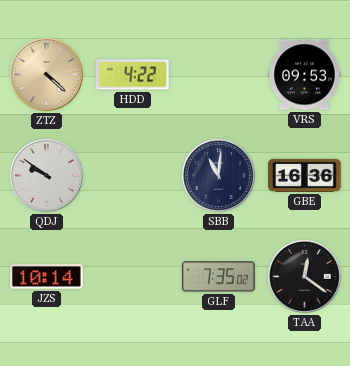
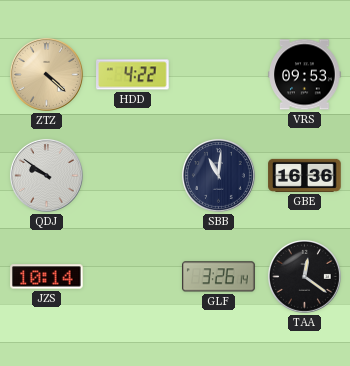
GLF: 7:35 -> 3:26
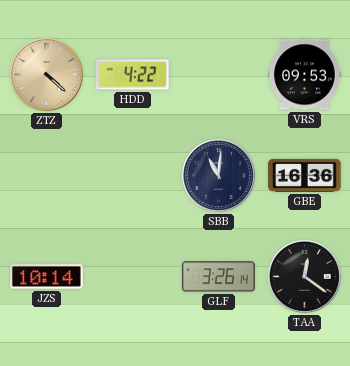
QDJ: 9:51 -> none
